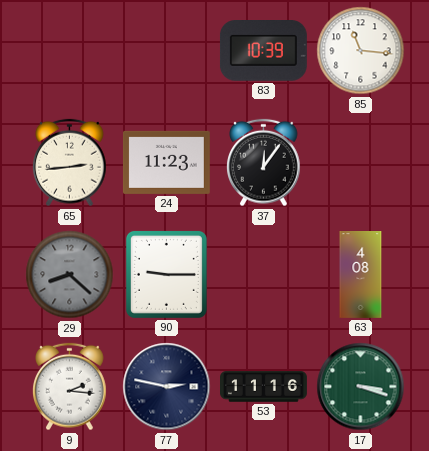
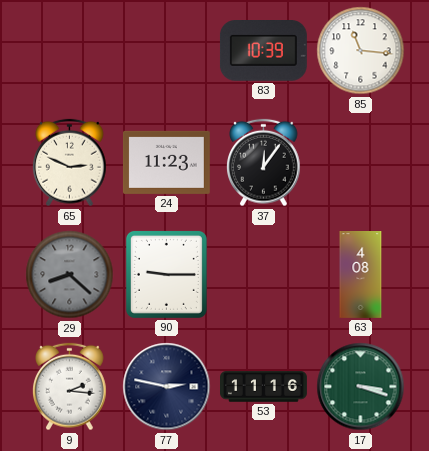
65: 2:44 -> 2:49
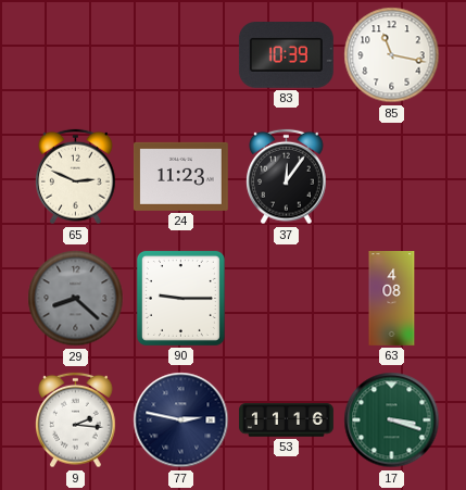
85: 11:16 -> 11:17
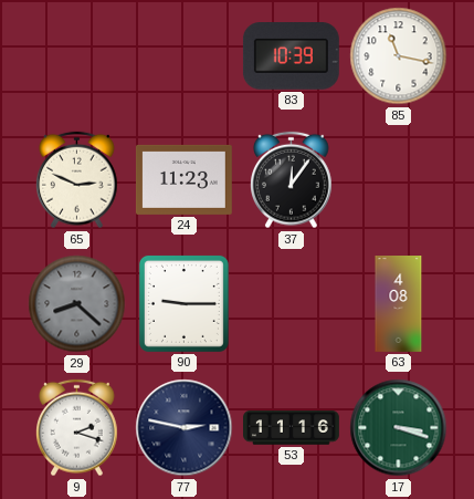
9: 2:16 -> 2:18
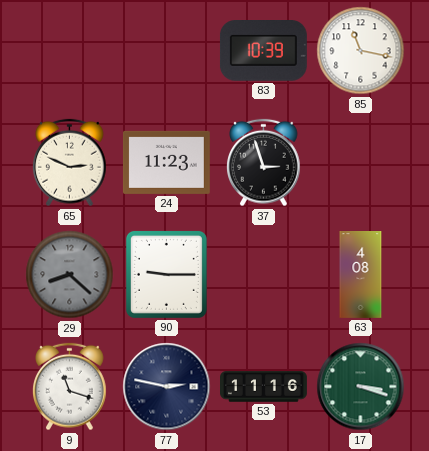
37: 12:06 -> 2:57
9: 2:18 -> 11:18
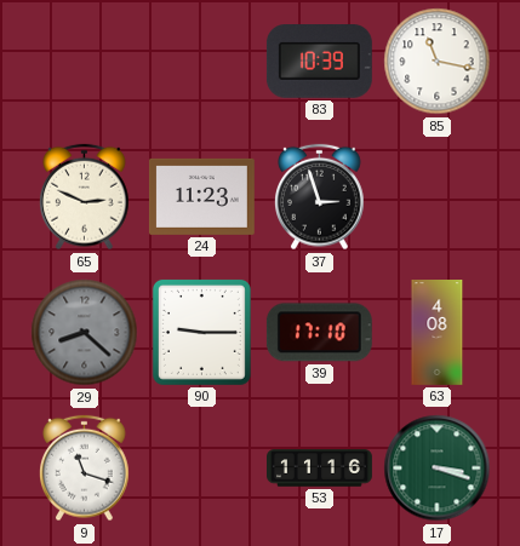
39: none -> 17:10
77: 2:47 -> none
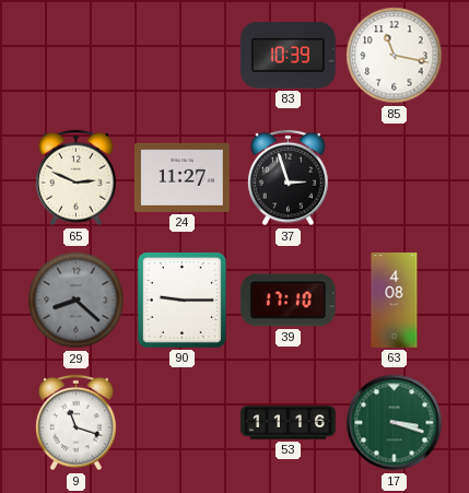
24: 11:23 -> 11:27
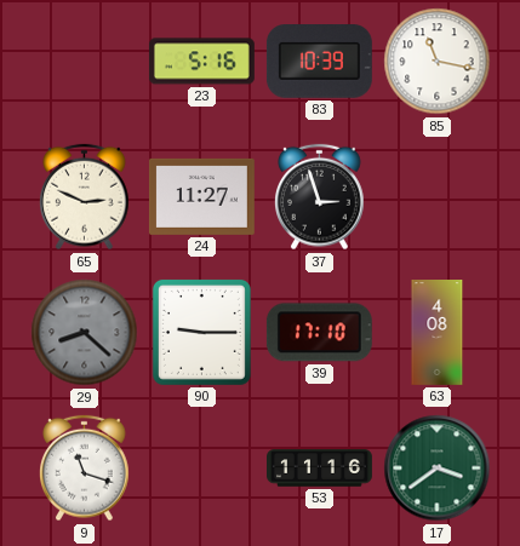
23: none -> 5:16
17: 3:18 -> 3:39
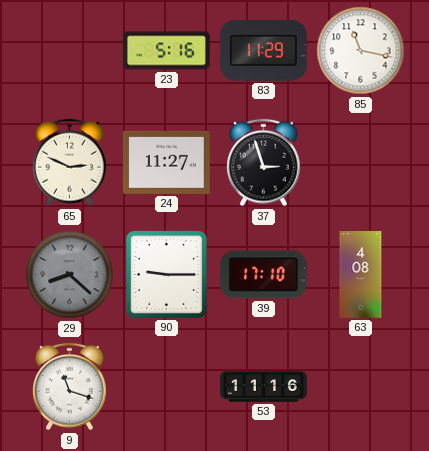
83: 10:39 -> 11:29
17: 3:39 -> none
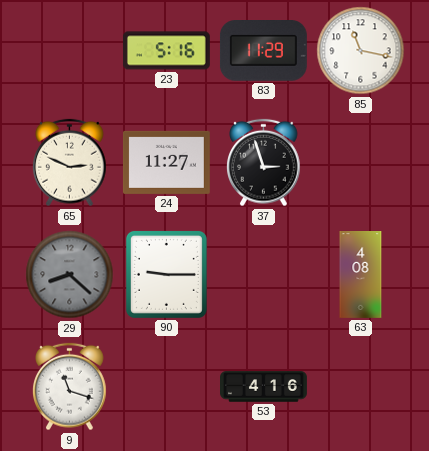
39: 17:10 -> none
53: 11:16 -> 4:16
